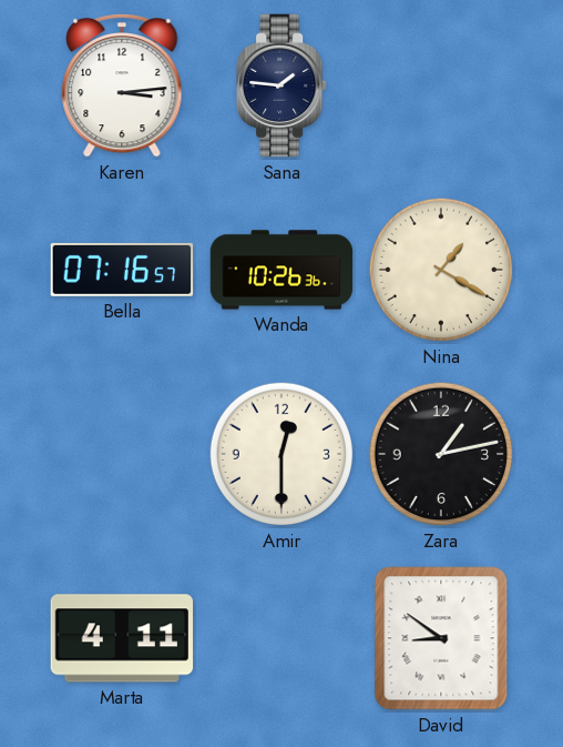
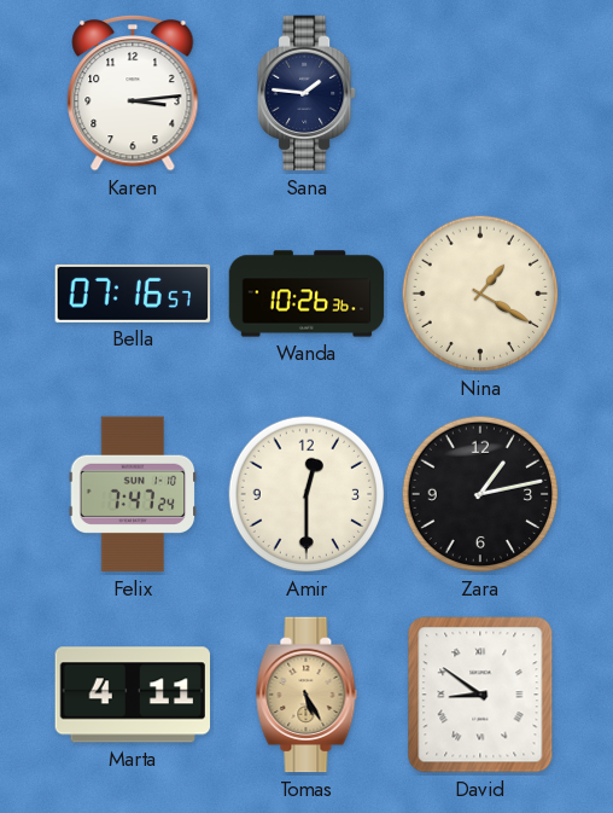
Felix: none -> 7:47
Tomas: none -> 5:25
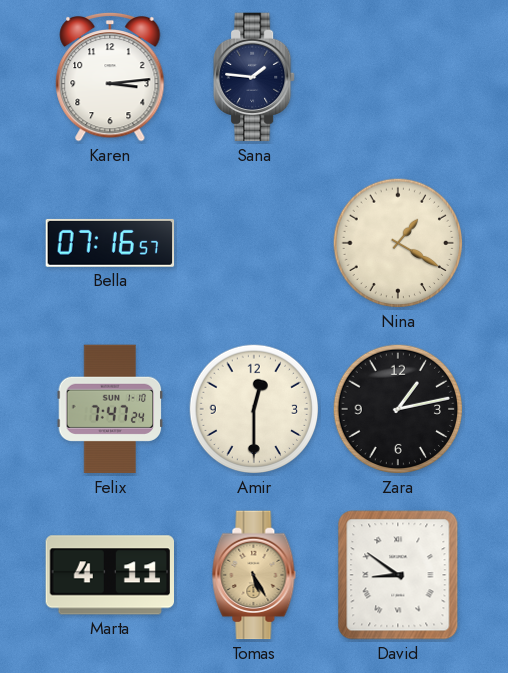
Wanda: 10:26 -> none
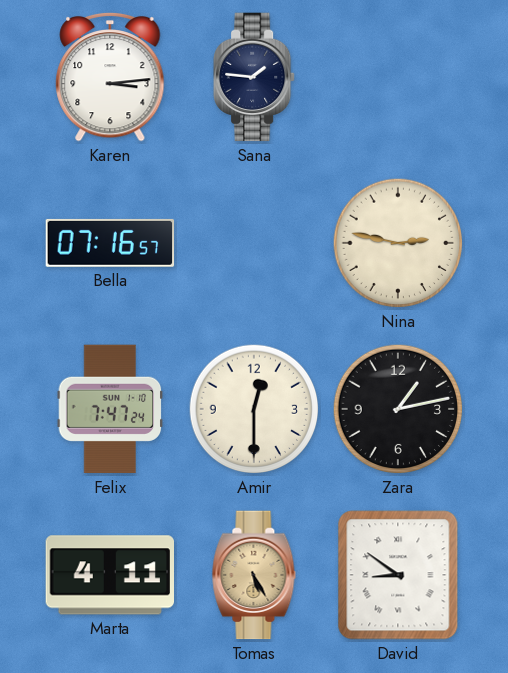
Nina: 1:20 -> 2:47
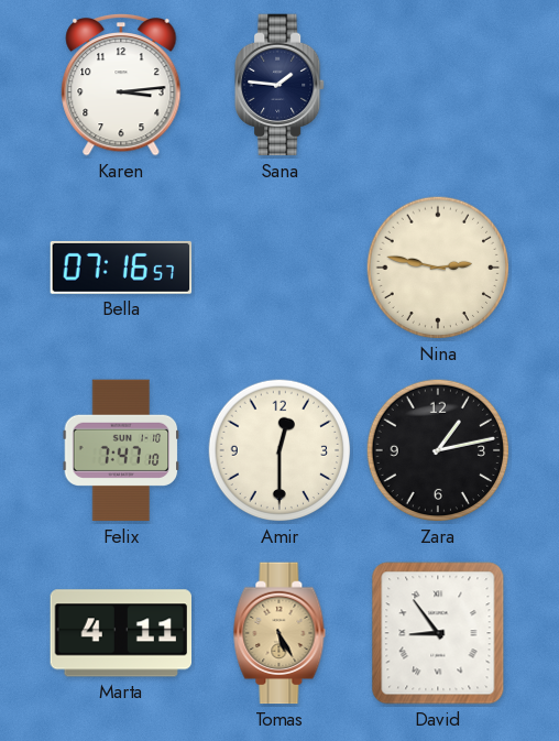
Felix: 7:47:24 -> 7:47:10
David: 8:51 -> 8:54
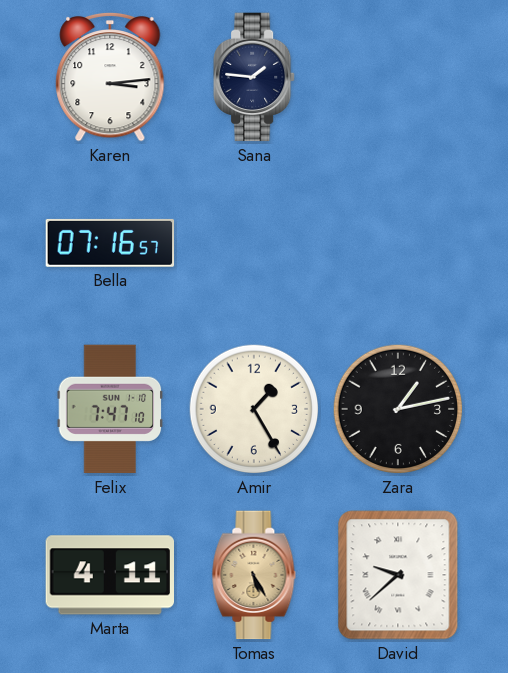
Nina: 2:47 -> none
Amir: 12:30 -> 1:25
David: 8:54 -> 9:38
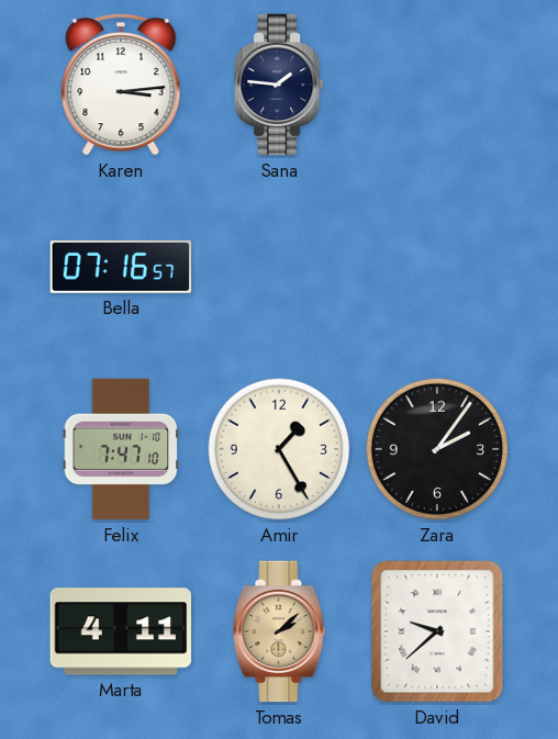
Zara: 1:13 -> 2:06
Tomas: 5:25 -> 2:08
